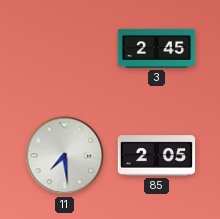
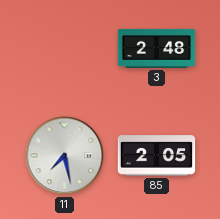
3: 2:45 -> 2:48
11: 7:29 -> 7:28
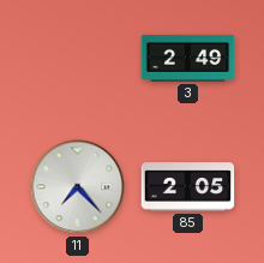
3: 2:48 -> 2:49
11: 7:28 -> 7:23
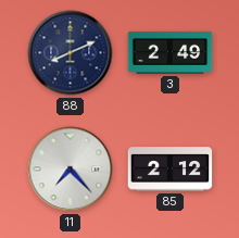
88: none -> 8:11
85: 2:05 -> 2:12
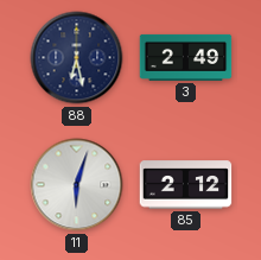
88: 8:11 -> 6:28
11: 7:23 -> 6:03
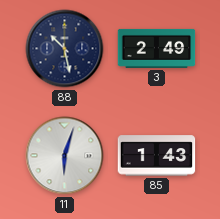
88: 6:28 -> 10:28
85: 2:12 -> 1:43
